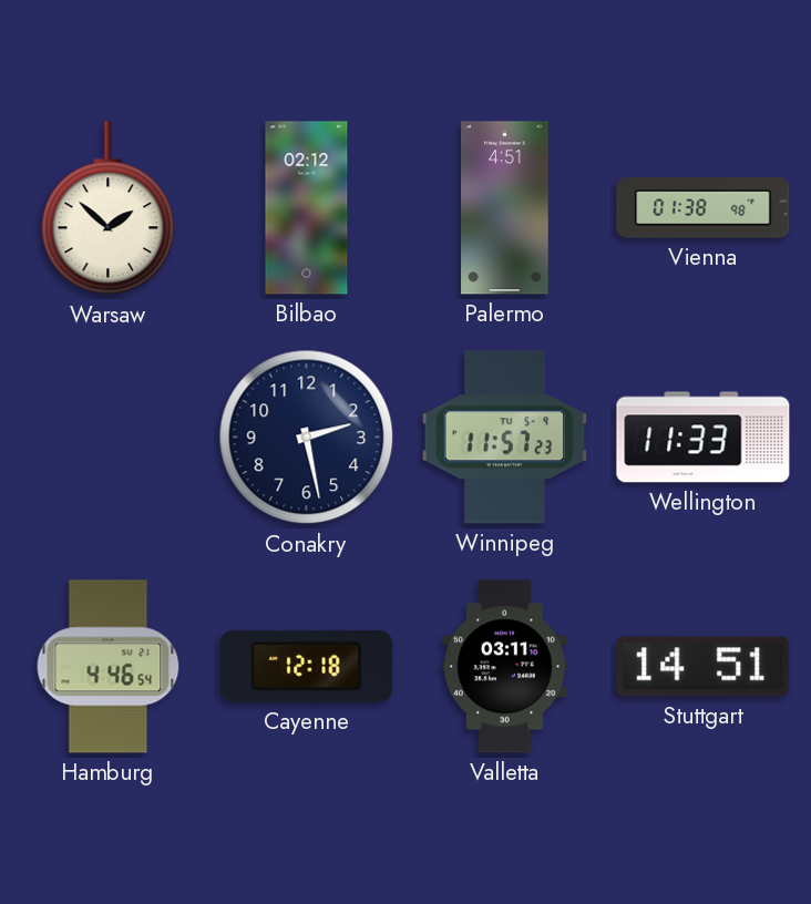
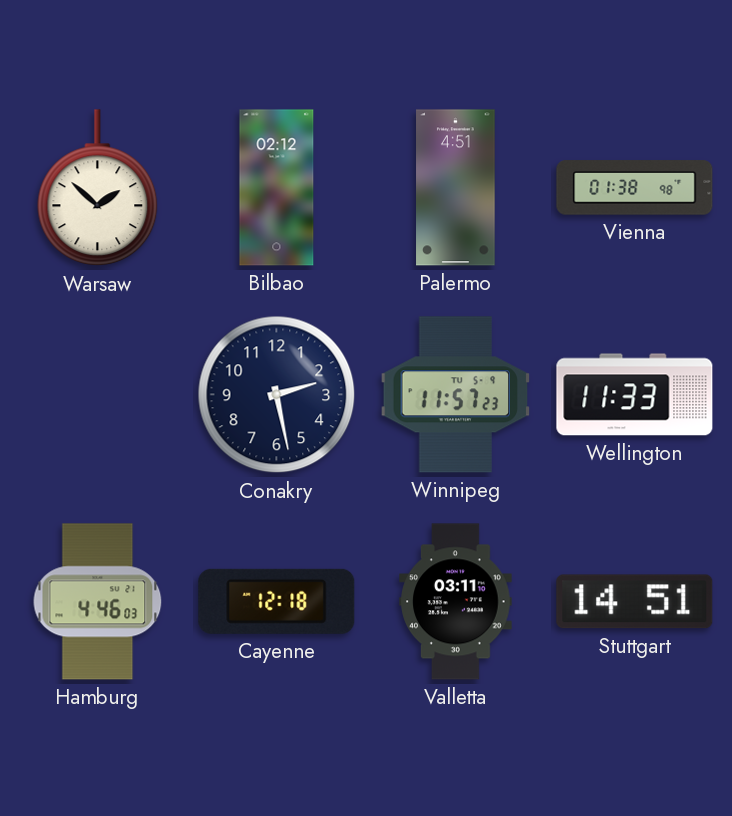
Hamburg: 4:46:54 -> 4:46:03
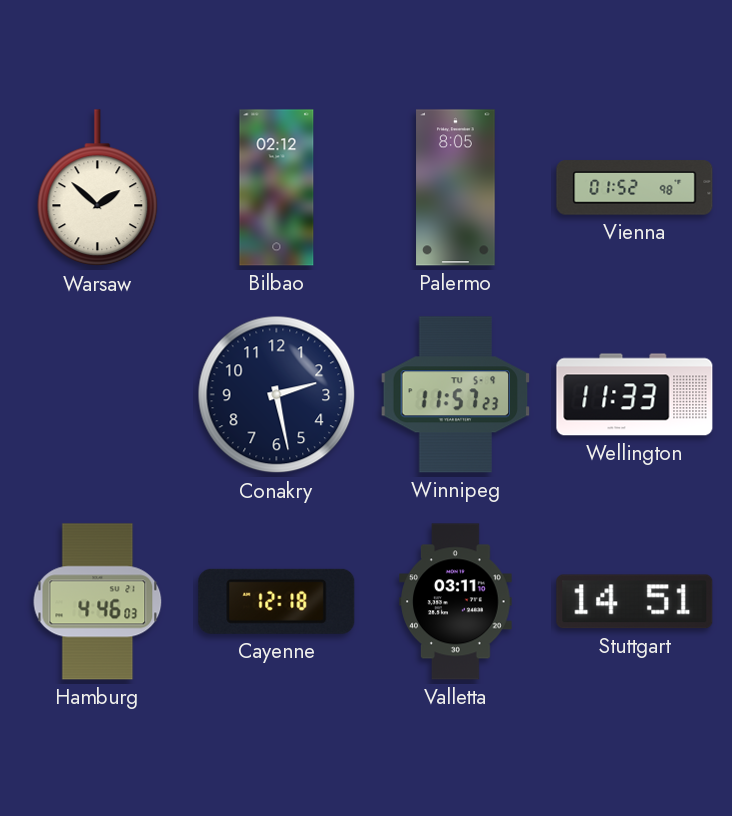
Palermo: 4:51 -> 8:05
Vienna: 01:38 -> 01:52
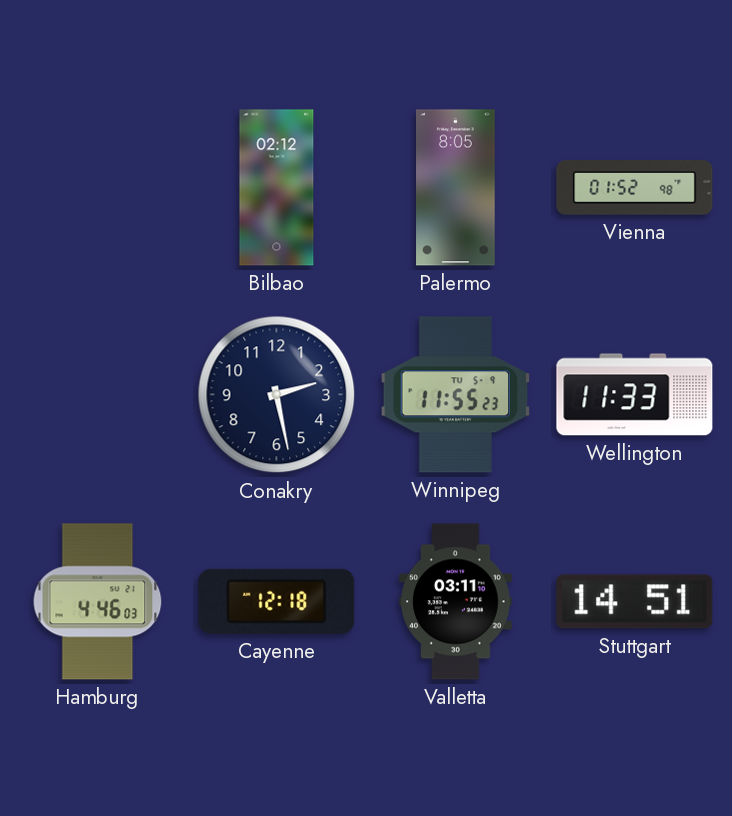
Warsaw: 1:52 -> none
Winnipeg: 11:57 -> 11:55
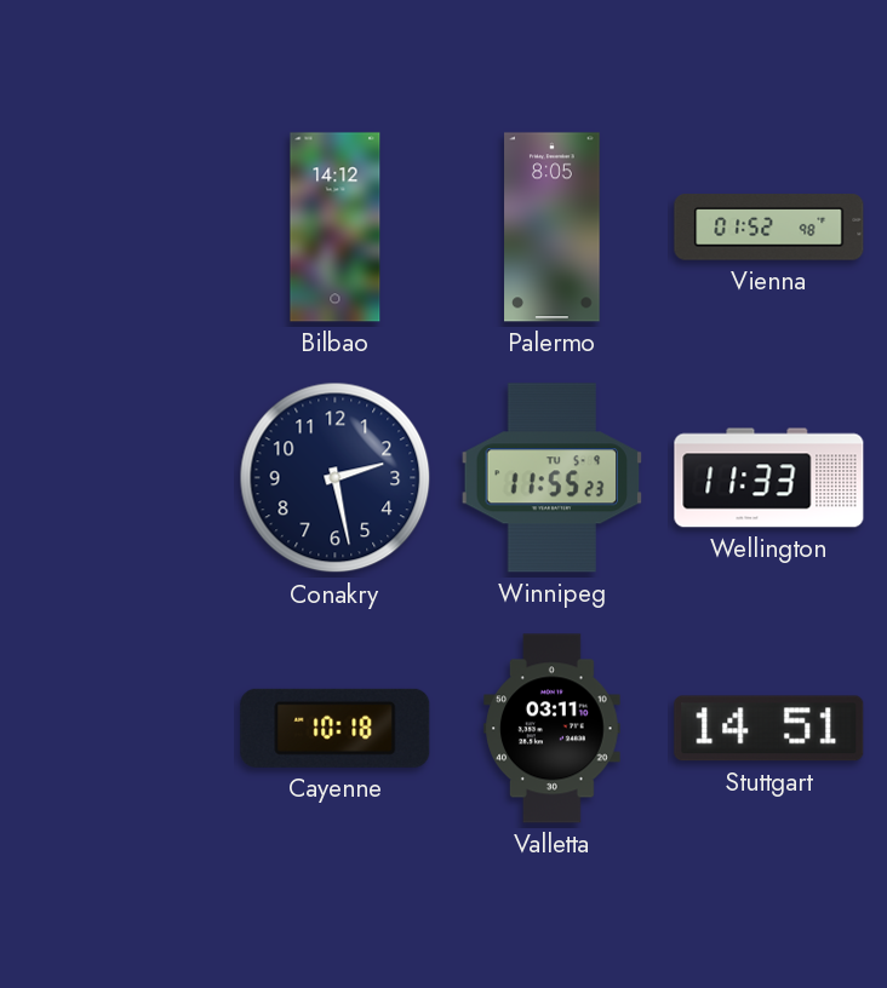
Bilbao: 02:12 -> 14:12
Hamburg: 4:46 -> none
Cayenne: 12:18 -> 10:18
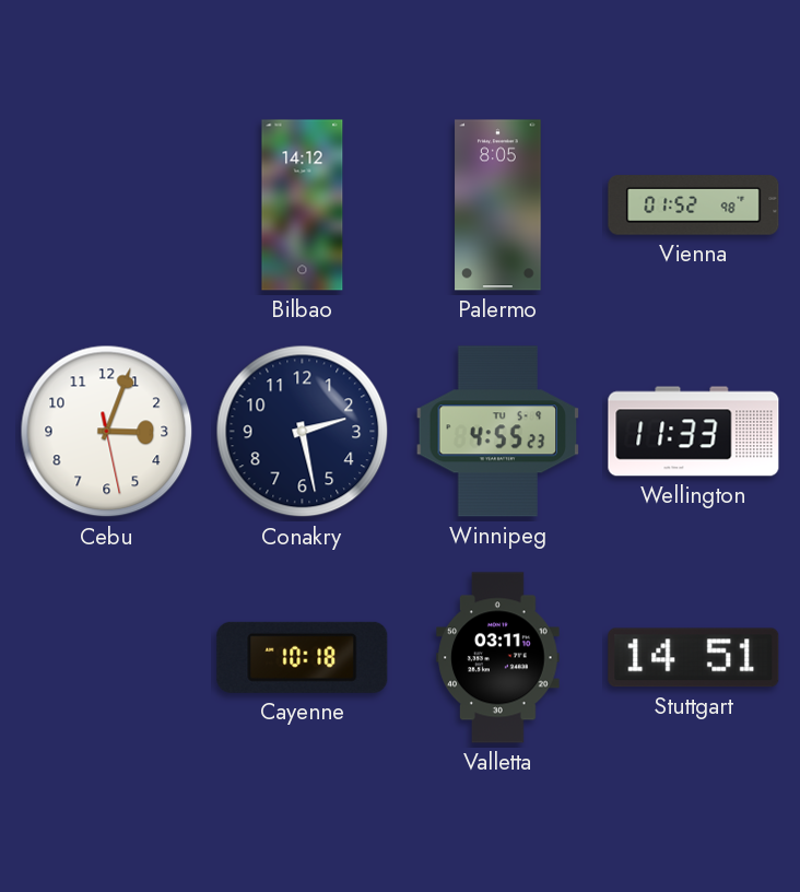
Cebu: none -> 3:03
Winnipeg: 11:55 -> 4:55
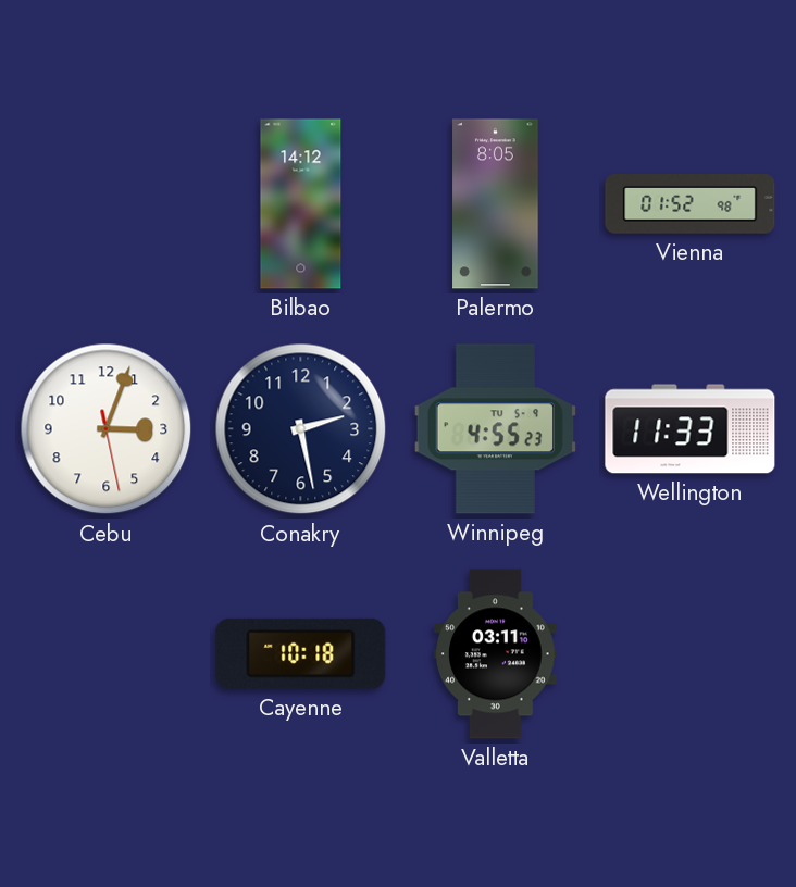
Stuttgart: 14:51 -> none
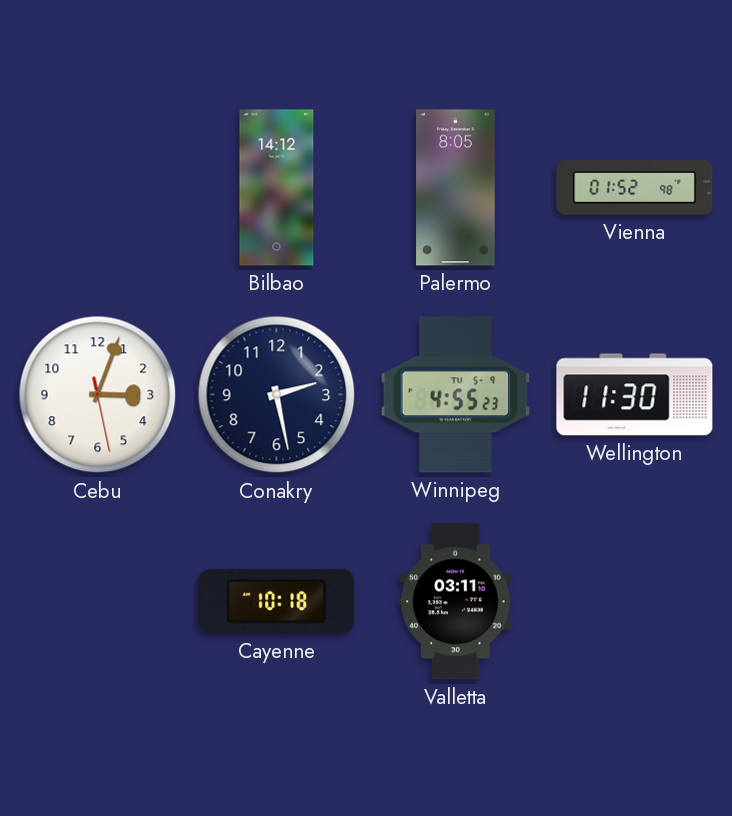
Wellington: 11:33 -> 11:30
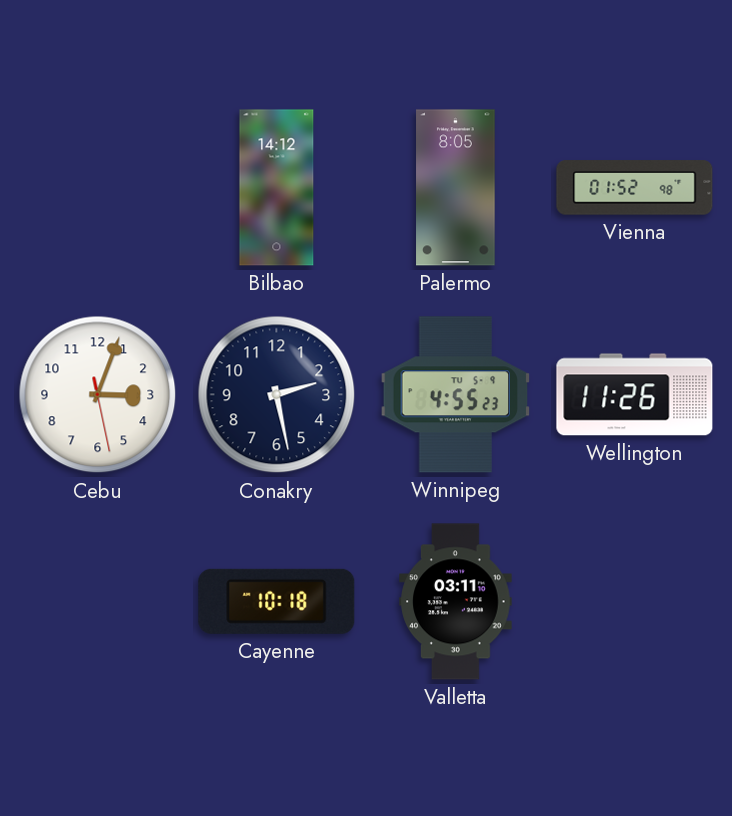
Wellington: 11:30 -> 11:26
